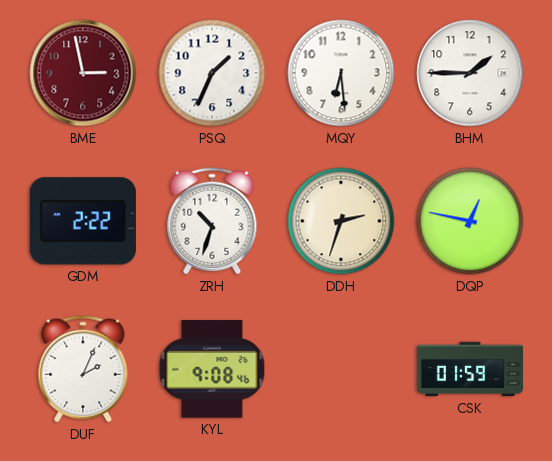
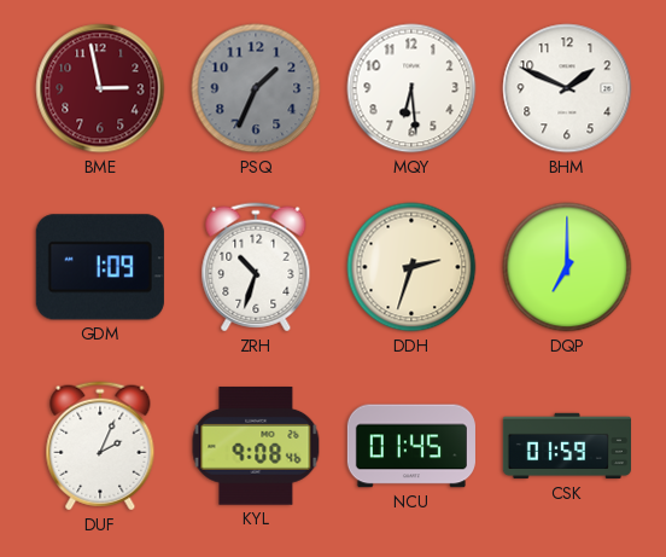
PSQ dial: white -> grey
BHM: 1:45 -> 1:49
GDM: 2:22 -> 1:09
DQP: 12:47 -> 7:00
NCU: none -> 01:45
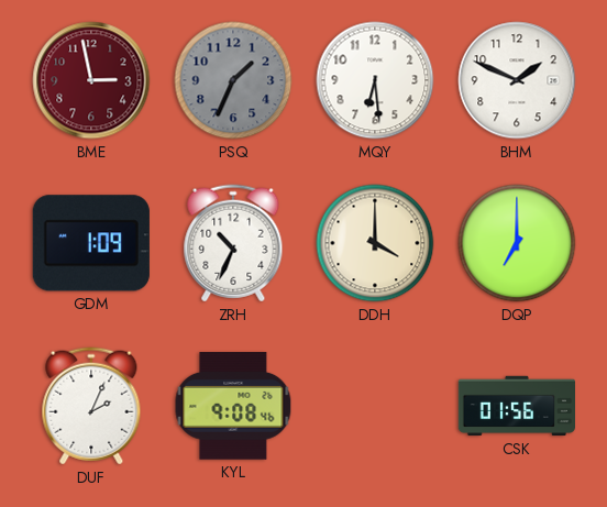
ZRH: 10:33 -> 10:34
DDH: 2:33 -> 4:00
NCU: 01:45 -> none
CSK: 01:59 -> 01:56
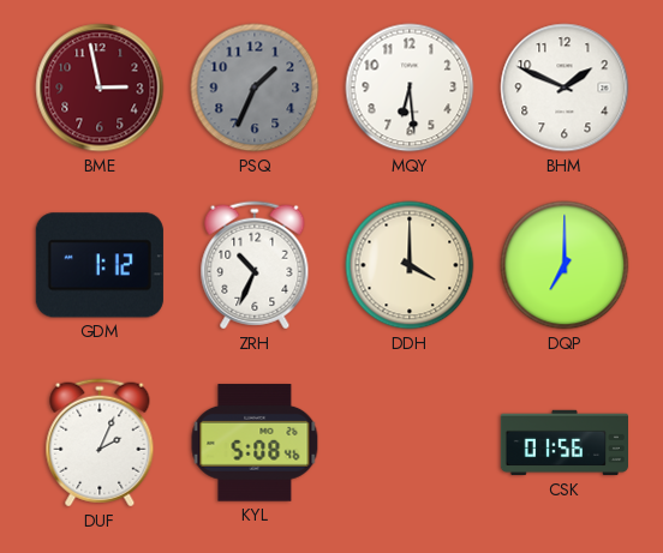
GDM: 1:09 -> 1:12
KYL: 9:08 -> 5:08
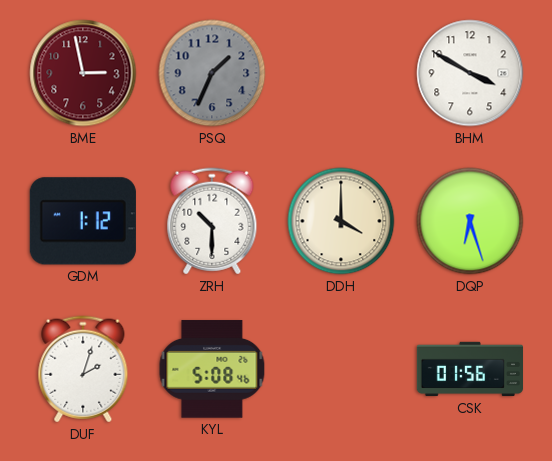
MQY: 6:29 -> none
BHM: 1:49 -> 3:50
ZRH: 10:34 -> 10:30
DQP: 7:00 -> 6:27
DUF: 2:04 -> 2:03
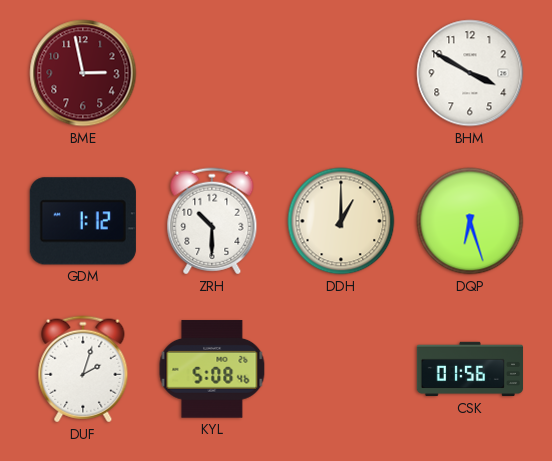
PSQ: 1:34 -> none
DDH: 4:00 -> 1:00
